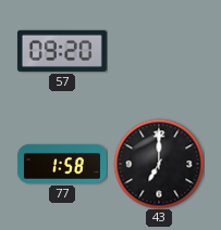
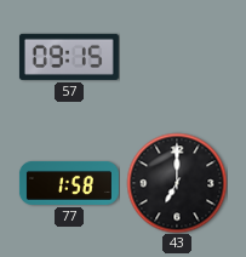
57: 09:20 -> 09:15
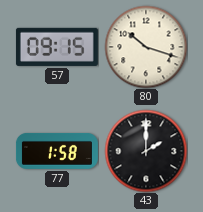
80: none -> 10:18
43: 7:00 -> 2:00
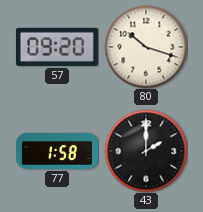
57: 09:15 -> 09:20
